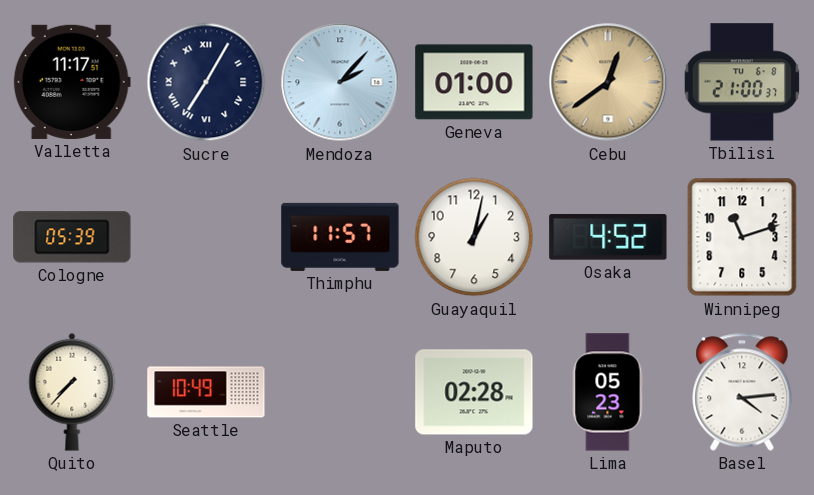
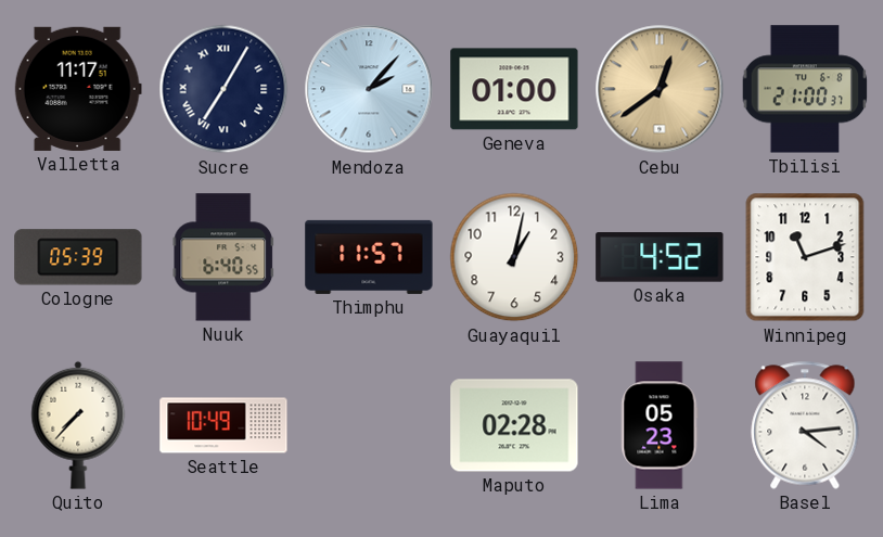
Nuuk: none -> 6:40
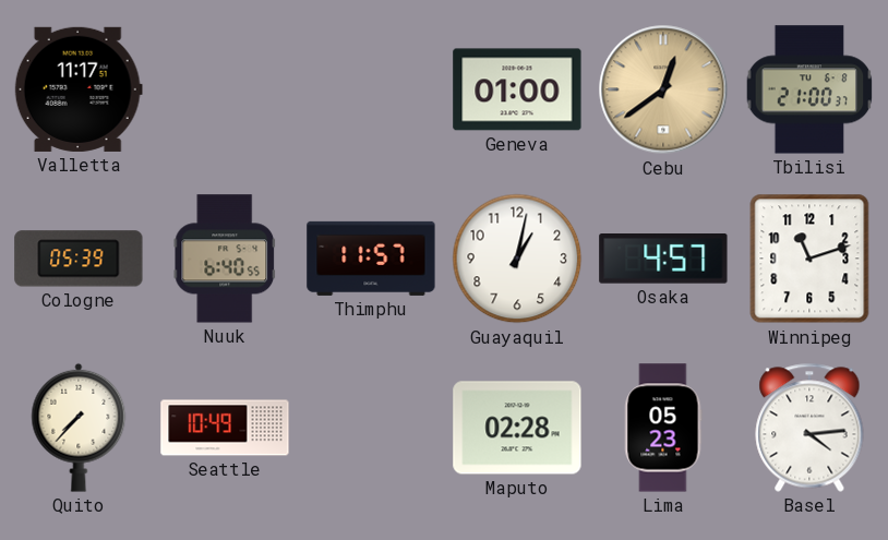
Sucre: 7:05 -> none
Mendoza: 2:07 -> none
Osaka: 4:52 -> 4:57
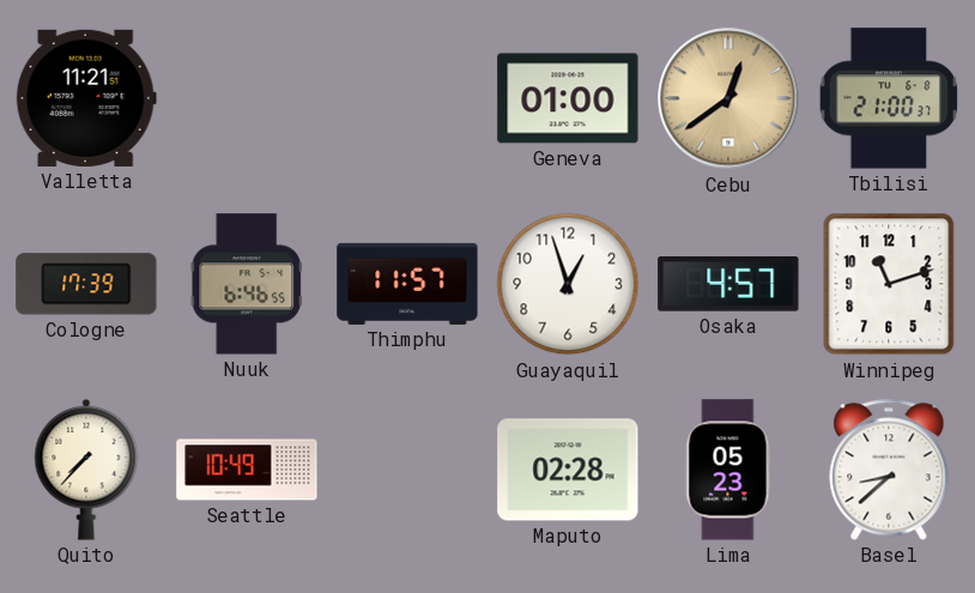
Valletta: 11:17 -> 11:21
Cologne: 05:39 -> 17:39
Nuuk: 6:40 -> 6:46
Guayaquil: 1:02 -> 12:57
Basel: 4:14 -> 8:38
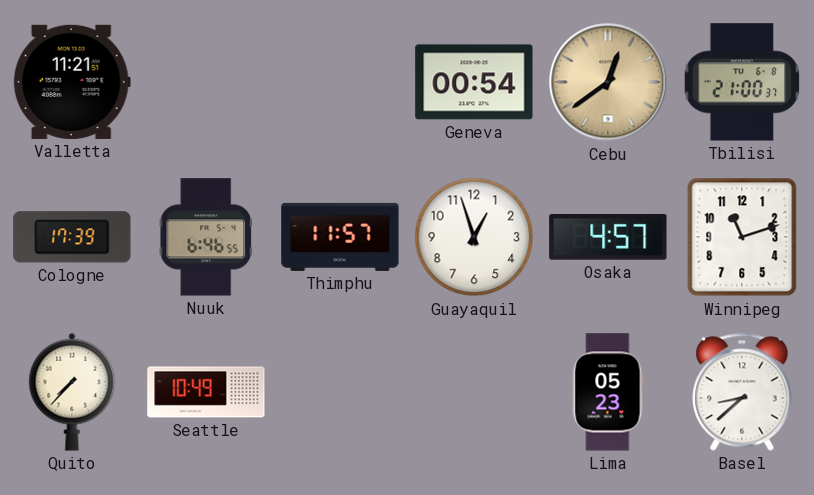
Geneva: 01:00 -> 00:54
Maputo: 02:28 -> none
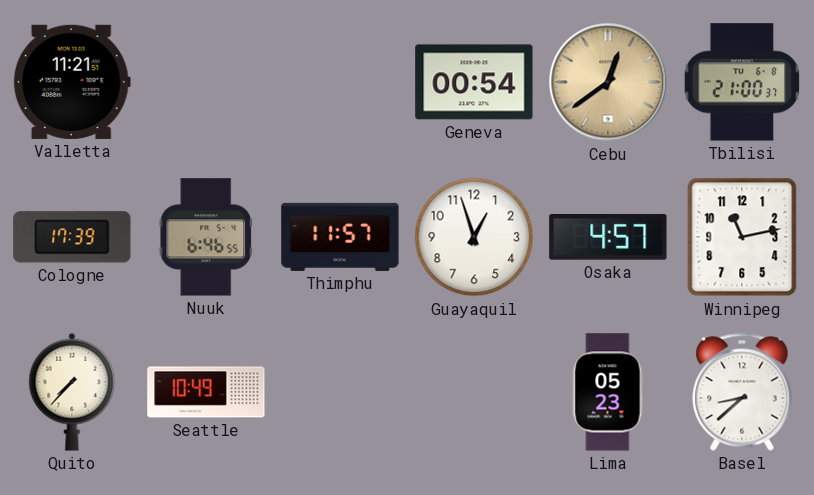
Winnipeg: 11:12 -> 11:13
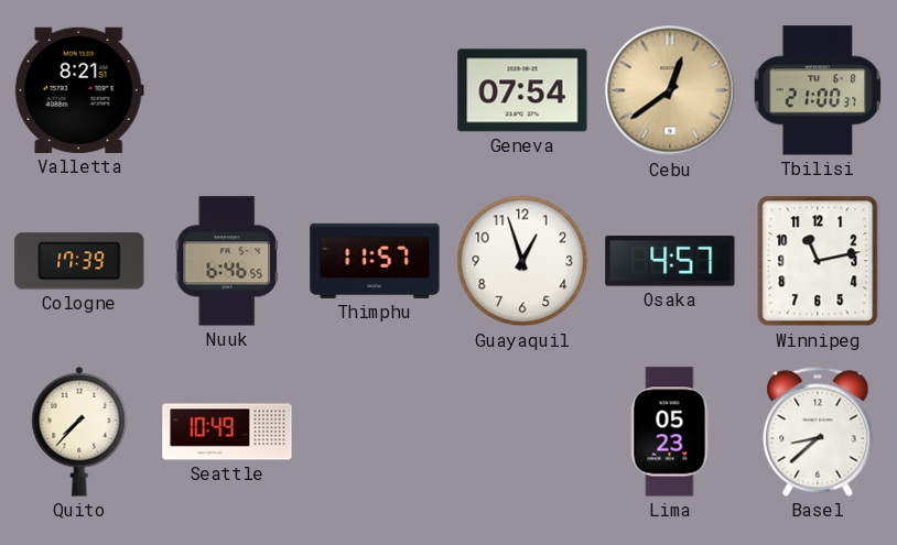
Valletta: 11:21 -> 8:21
Geneva: 00:54 -> 07:54
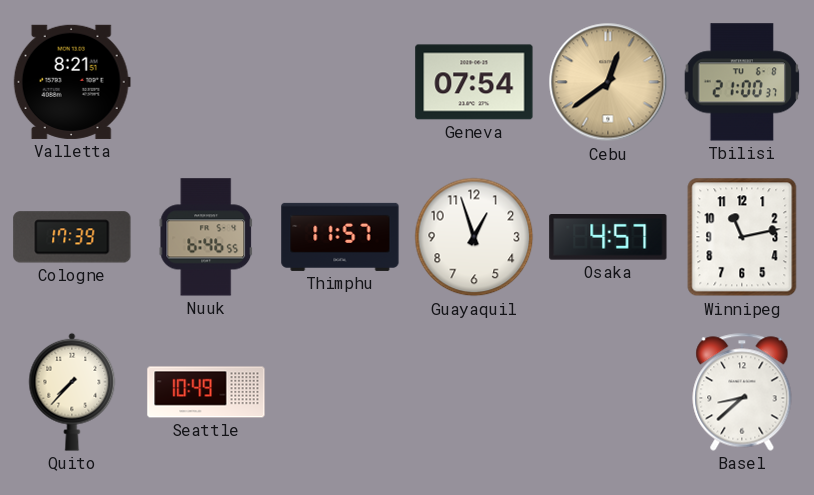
Lima: 05:23 -> none
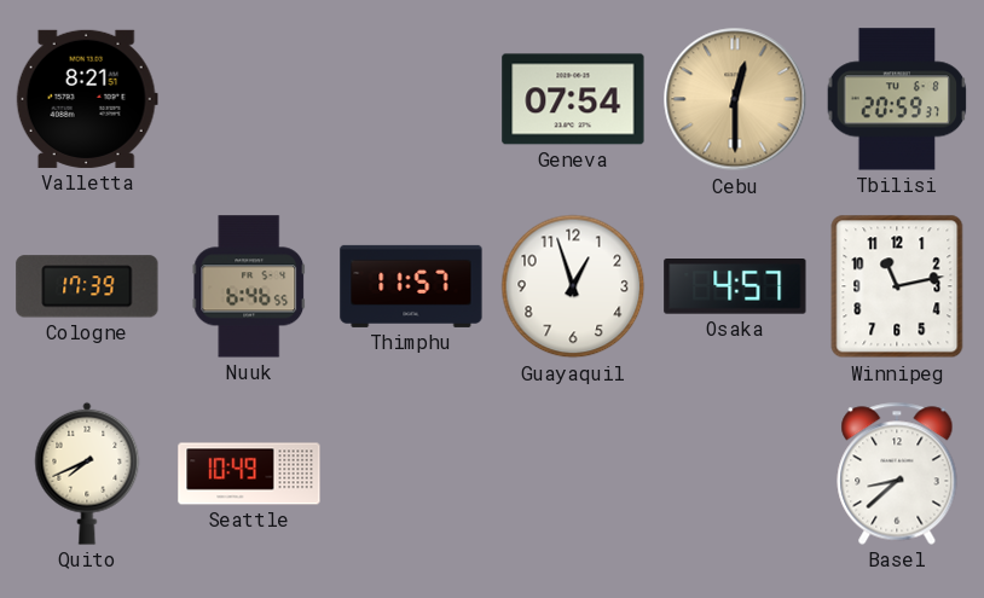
Cebu: 12:39 -> 12:30
Tbilisi: 21:00 -> 20:59
Quito: 7:37 -> 7:41
